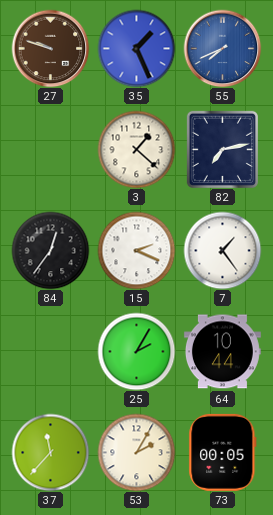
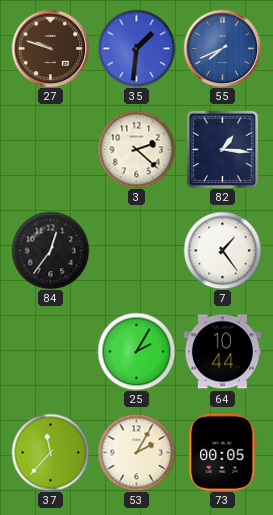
35: 1:26 -> 1:31
3: 1:22 -> 2:22
82: 7:13 -> 1:16
15: 2:19 -> none
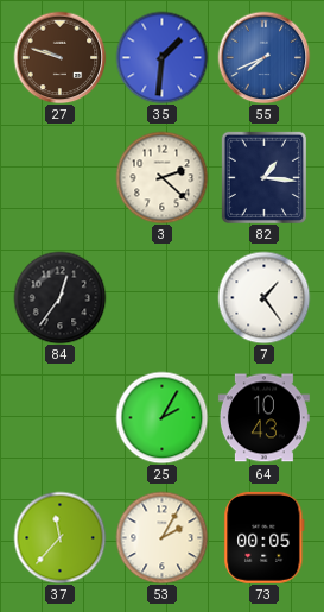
64: 10:44 -> 10:43
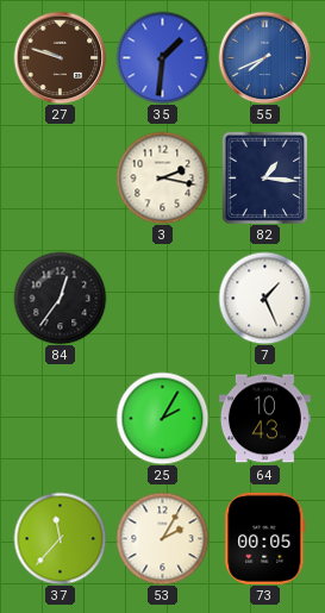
3: 2:22 -> 2:17
7: 1:24 -> 1:26
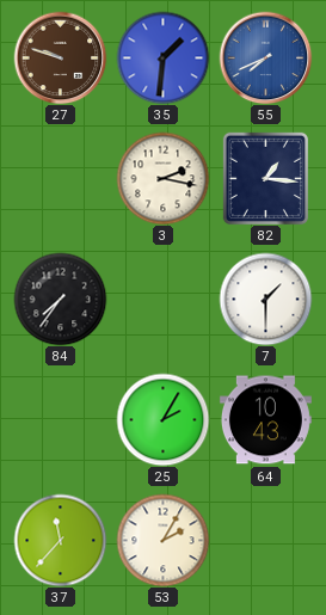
84: 12:36 -> 7:36
7: 1:26 -> 1:30
73: 00:05 -> none
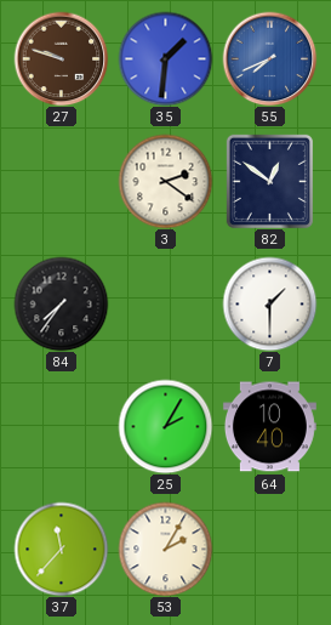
3: 2:17 -> 2:21
82: 1:16 -> 12:51
64: 10:43 -> 10:40
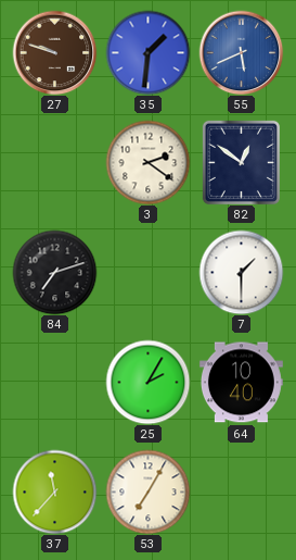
55: 7:41 -> 5:41
84: 7:36 -> 7:12
53: 2:05 -> 7:05
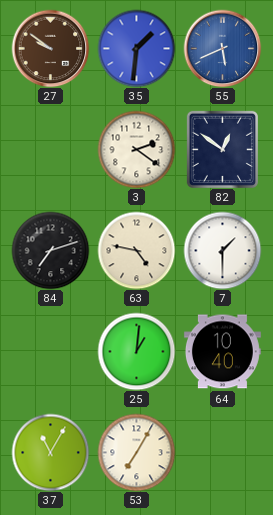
27: 9:48 -> 9:51
63: none -> 4:47
25: 2:05 -> 1:01
37: 11:37 -> 11:05
